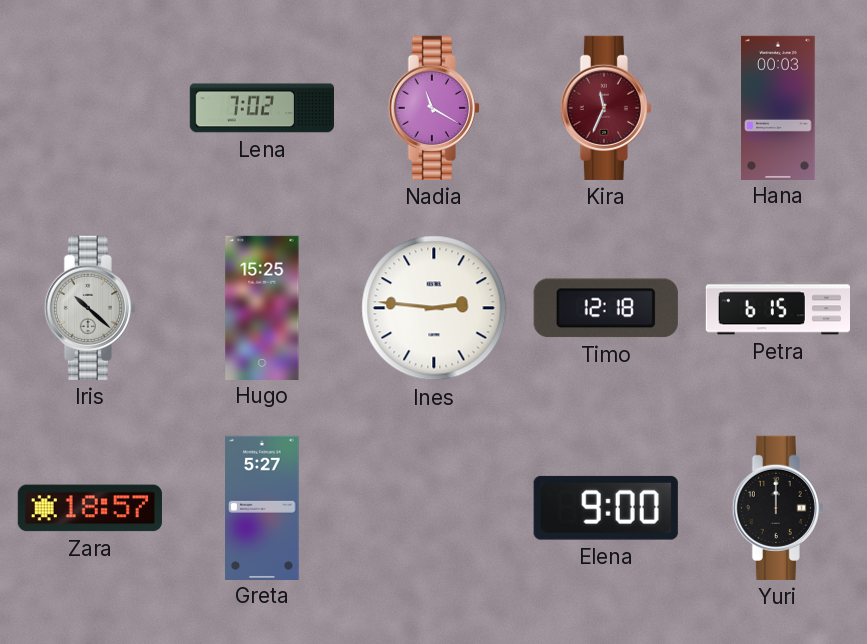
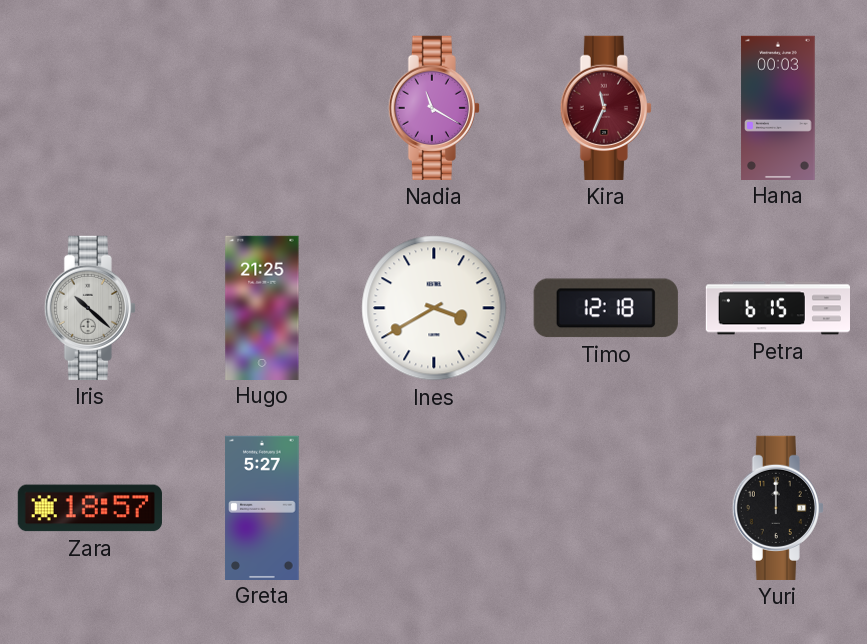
Lena: 7:02 -> none
Hugo: 15:25 -> 21:25
Ines: 2:46 -> 3:40
Elena: 9:00 -> none
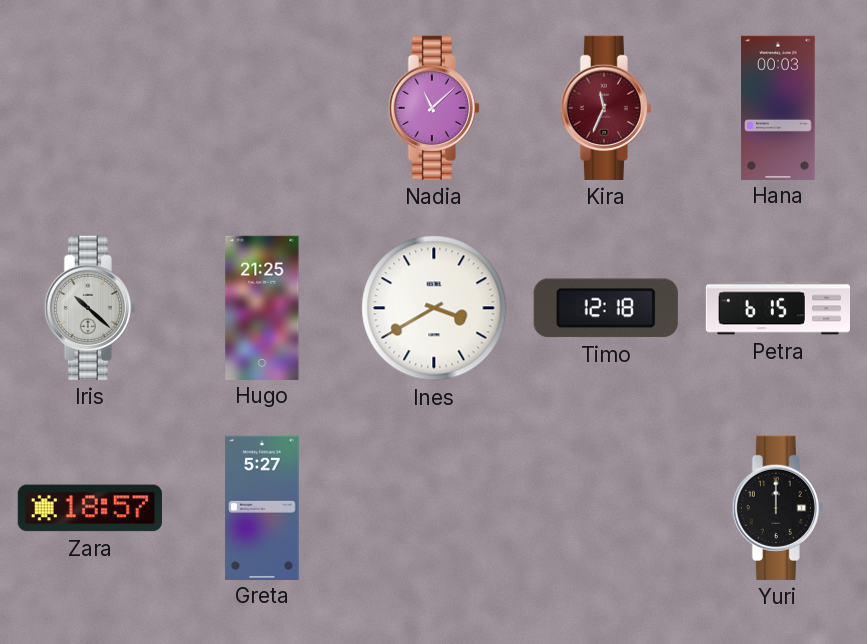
Nadia: 11:20 -> 11:08
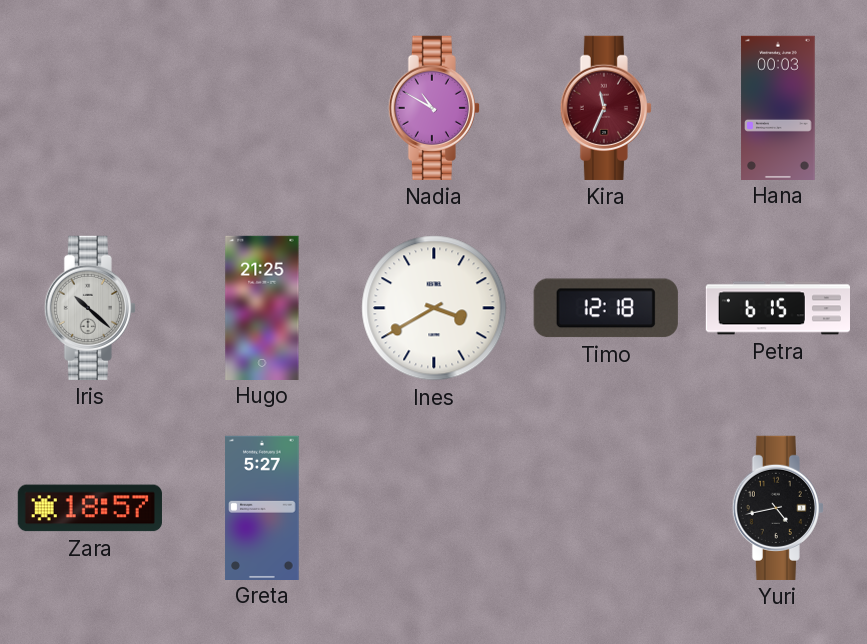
Nadia: 11:08 -> 10:50
Yuri: 12:00 -> 4:43
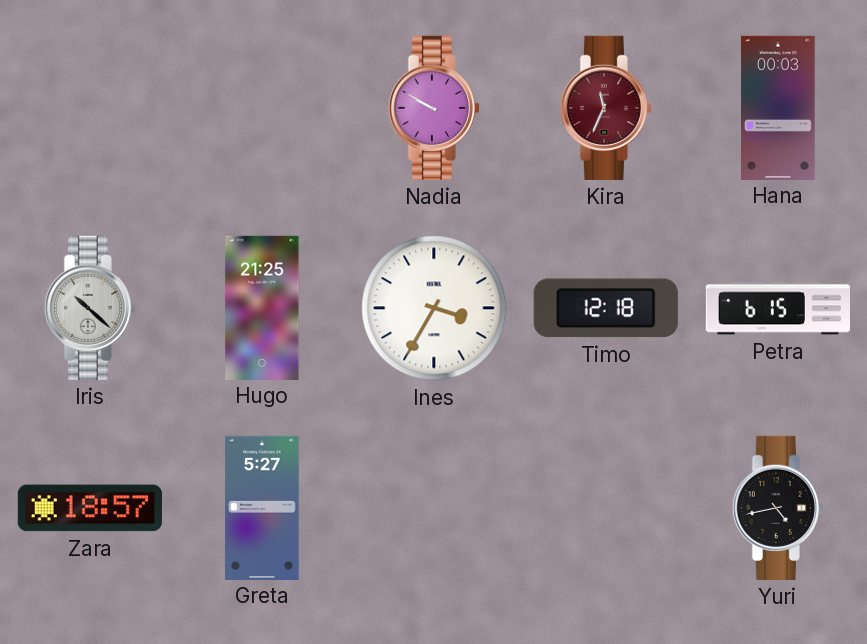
Nadia: 10:50 -> 9:50
Ines: 3:40 -> 3:35
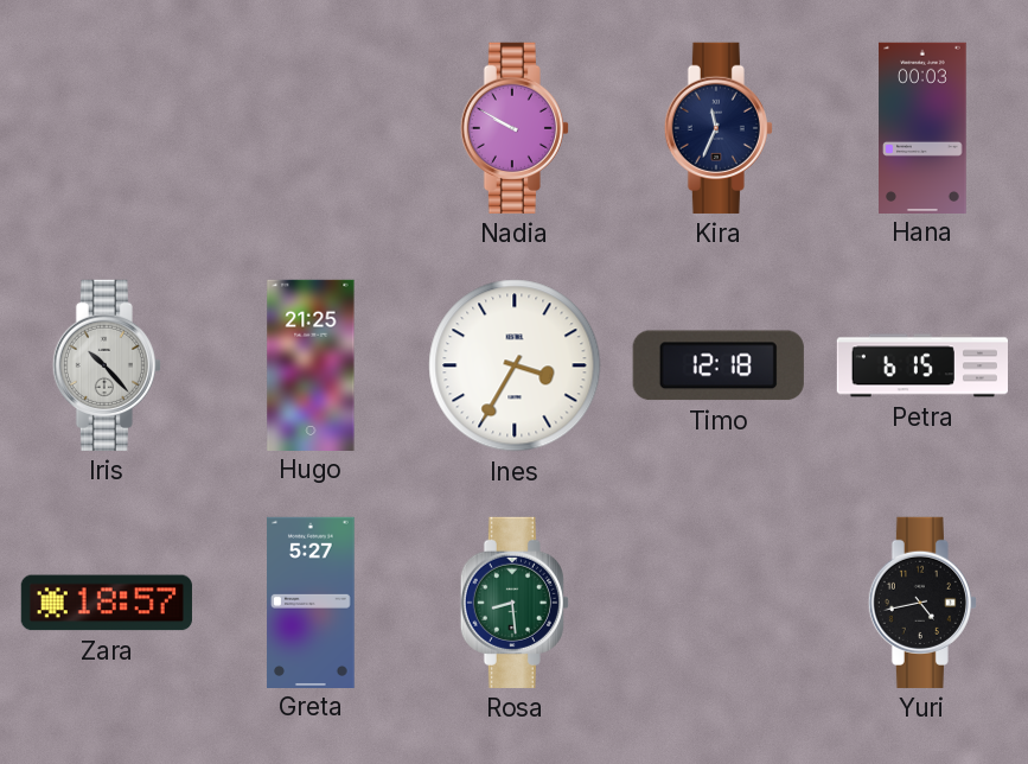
Kira dial: burgundy -> navy
Iris: 10:22 -> 10:23
Rosa: none -> 8:29
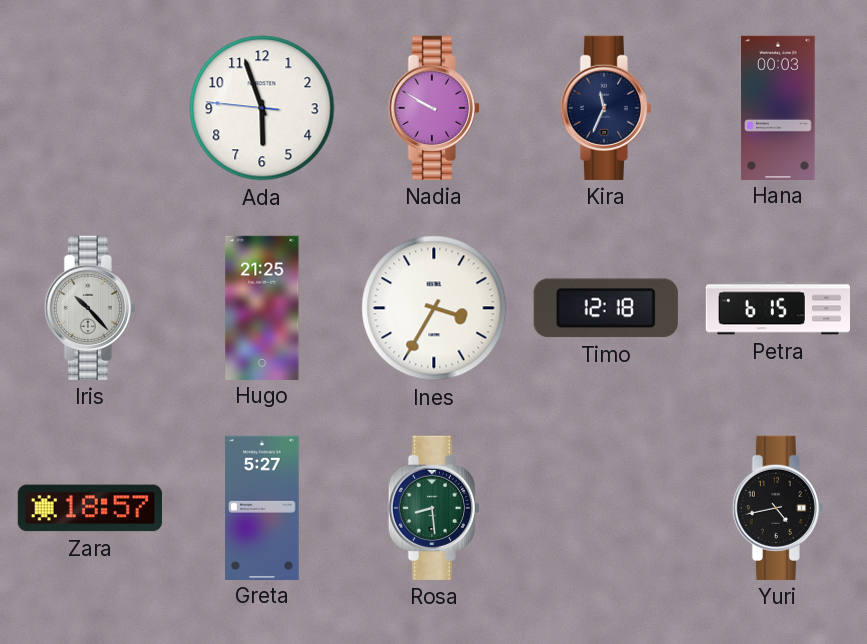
Ada: none -> 5:56
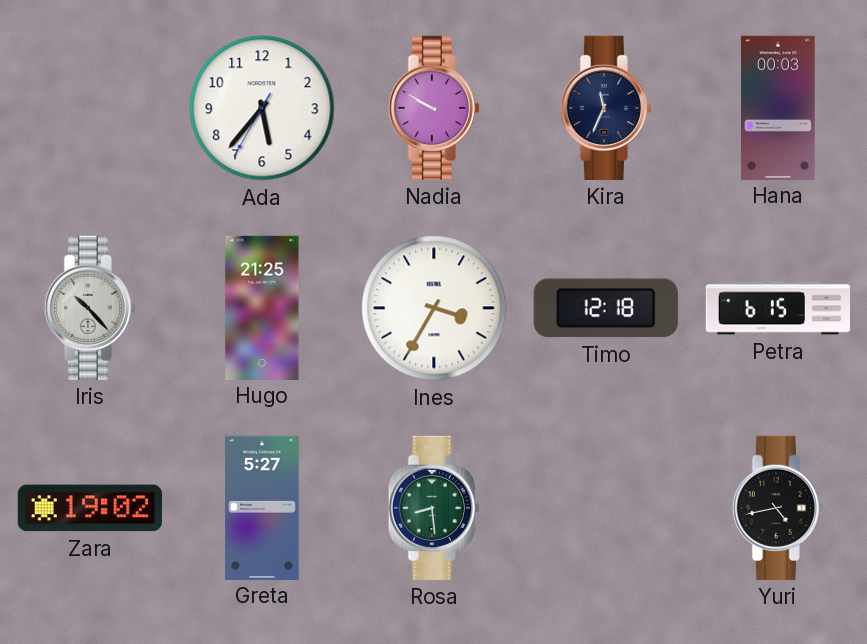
Ada: 5:56 -> 5:36
Zara: 18:57 -> 19:02
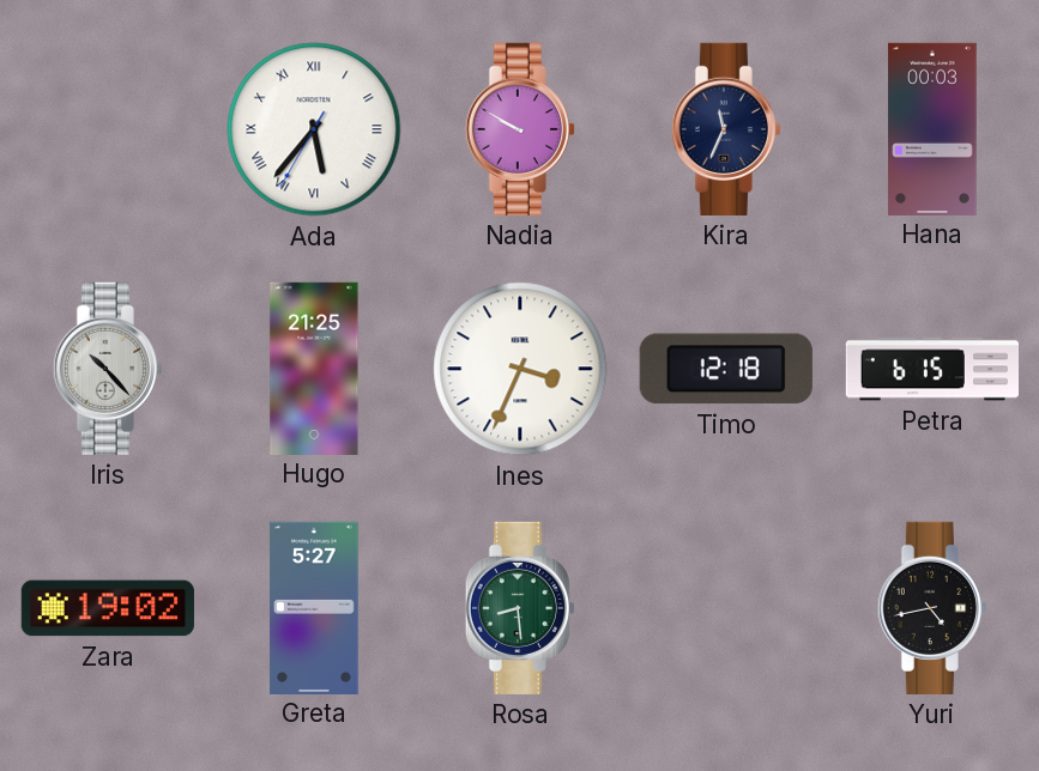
Ada numerals: Arabic -> Roman
Ines: 3:35 -> 3:34
